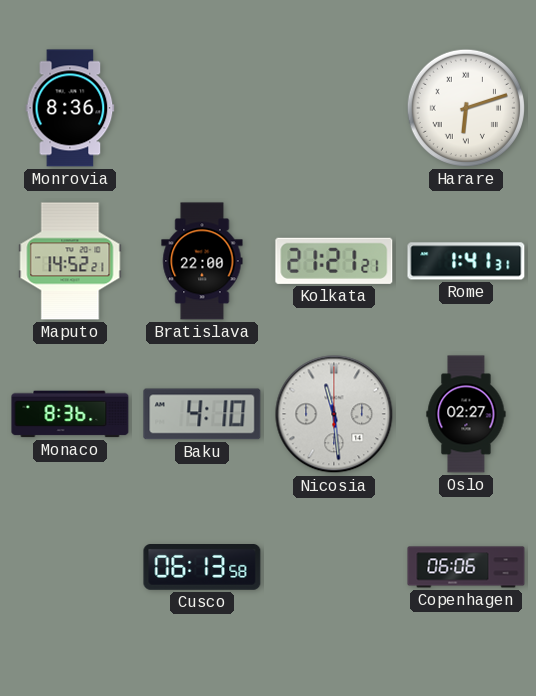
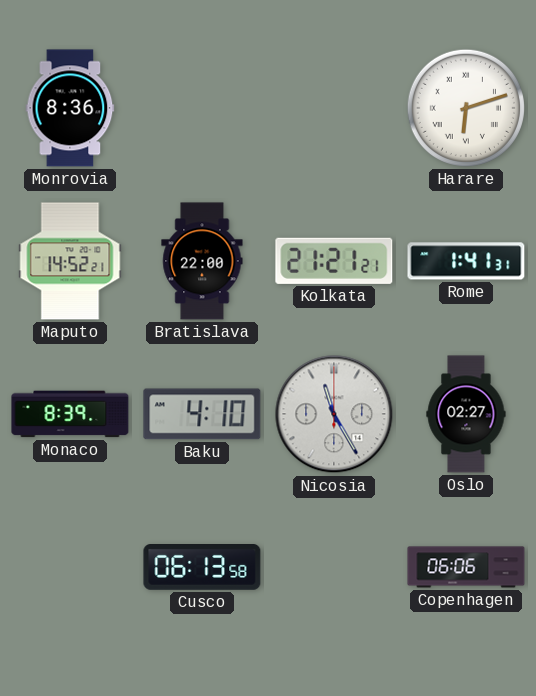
Monaco: 8:36 -> 8:39
Nicosia: 11:29 -> 11:25
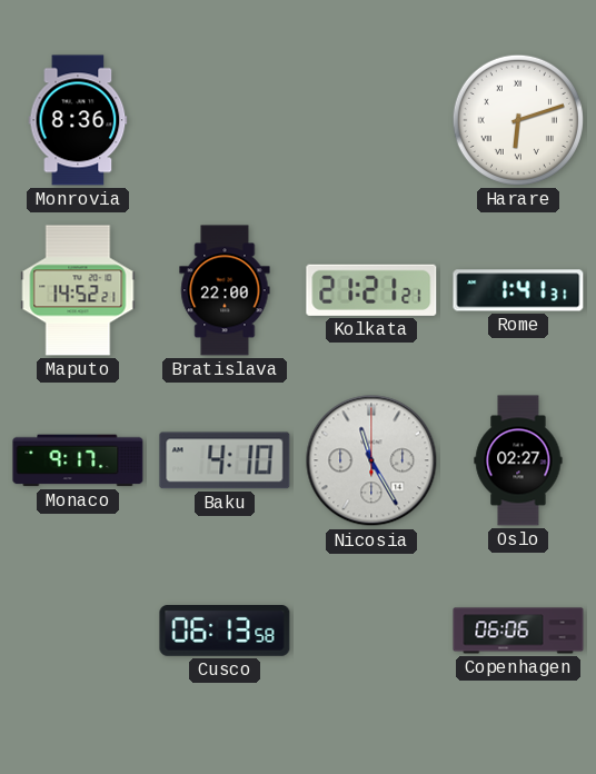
Monaco: 8:39 -> 9:17
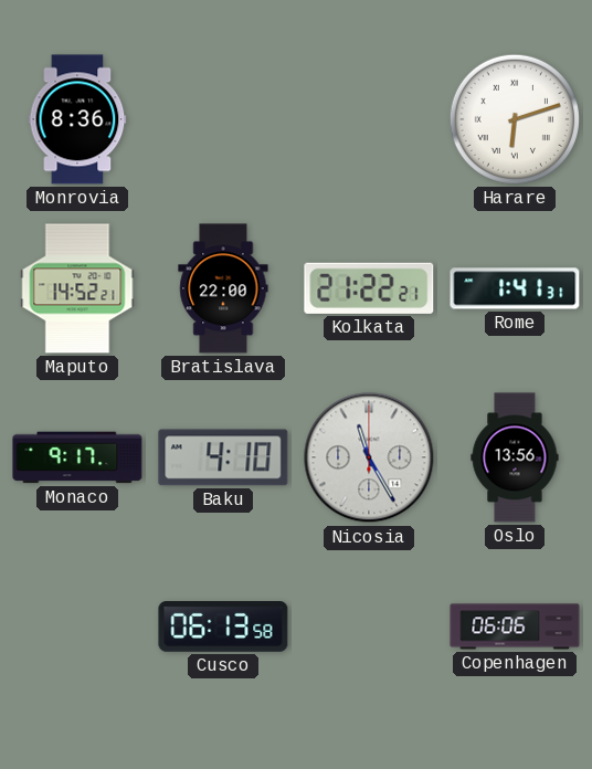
Kolkata: 21:21 -> 21:22
Oslo: 02:27 -> 13:56
